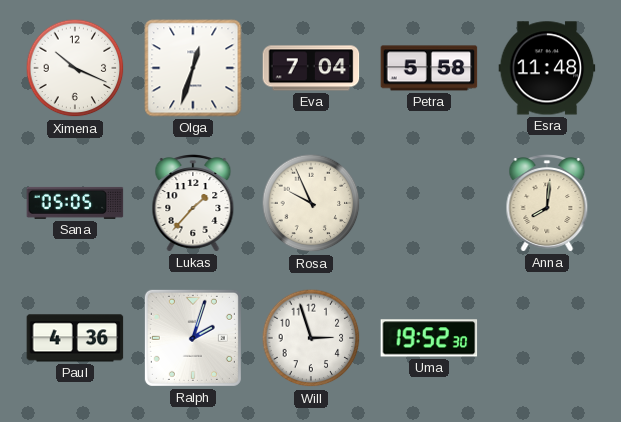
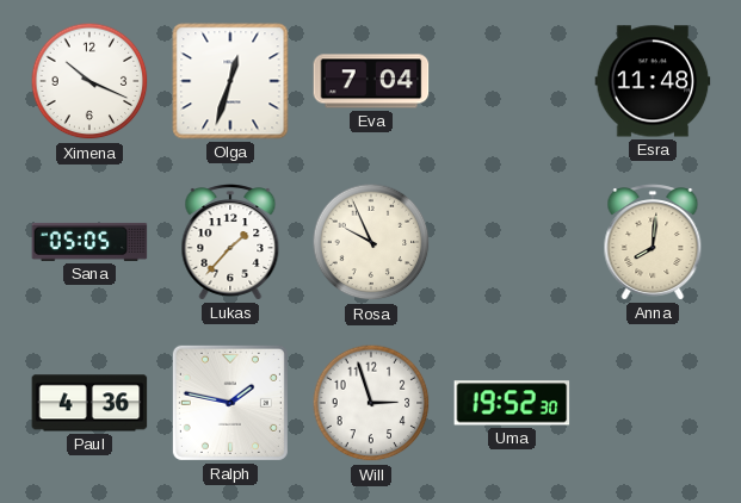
Petra: 5:58 -> none
Ralph: 2:03 -> 1:47
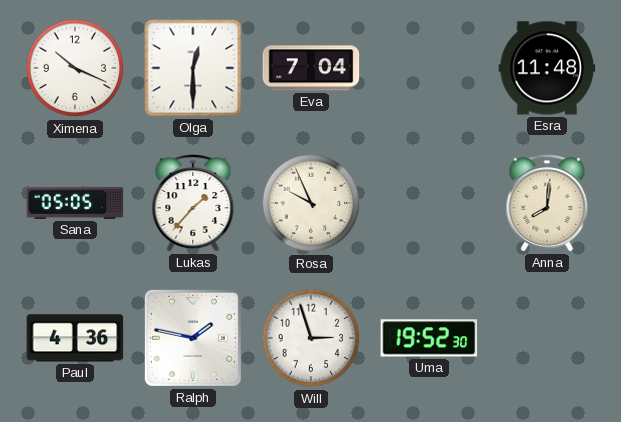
Olga: 12:33 -> 12:30
